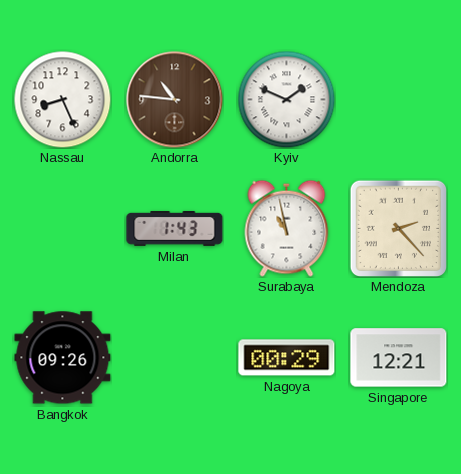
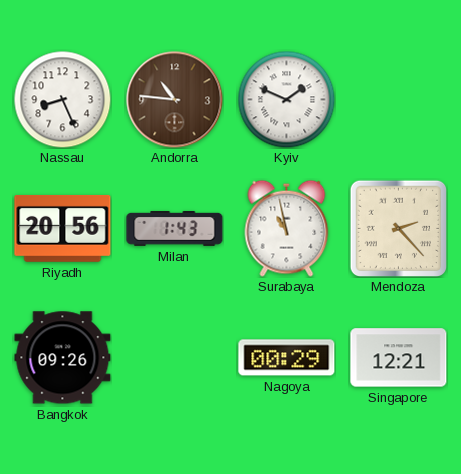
Riyadh: none -> 20:56
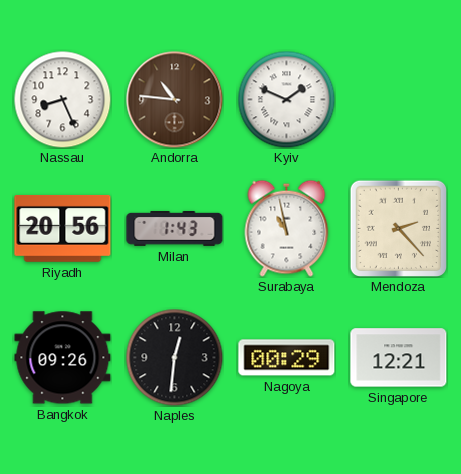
Naples: none -> 12:31
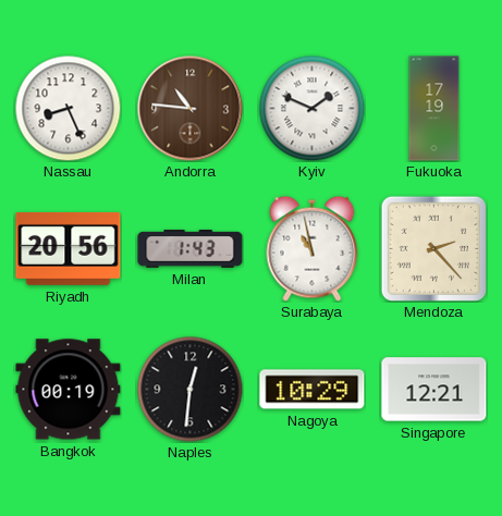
Fukuoka: none -> 17:19
Bangkok: 09:26 -> 00:19
Nagoya: 00:29 -> 10:29
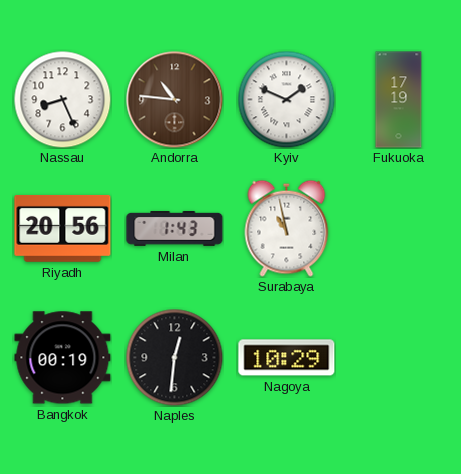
Mendoza: 2:23 -> none
Singapore: 12:21 -> none
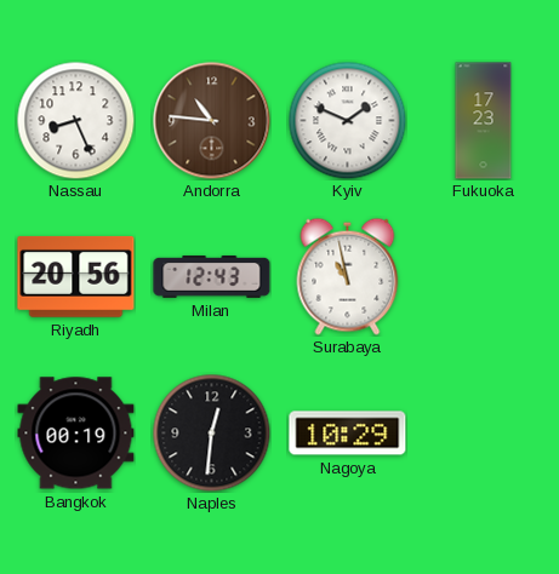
Fukuoka: 17:19 -> 17:23
Milan: 1:43 -> 12:43
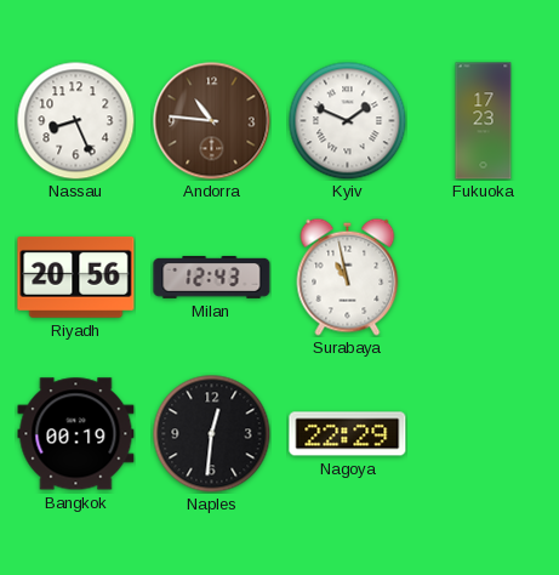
Nagoya: 10:29 -> 22:29
